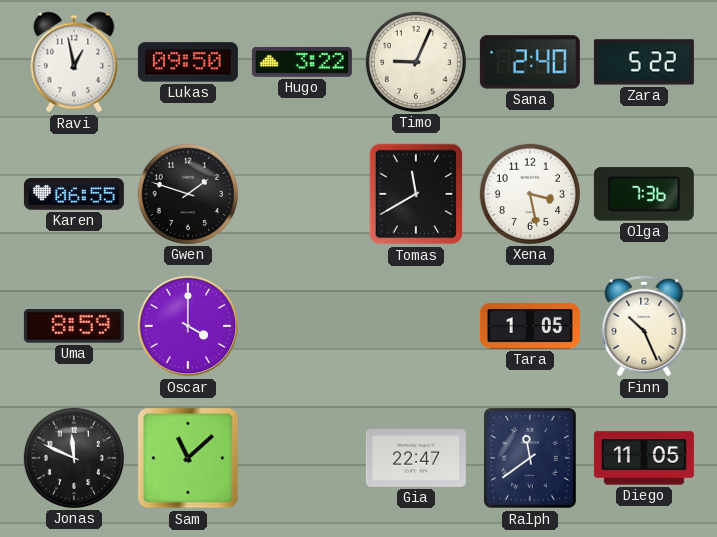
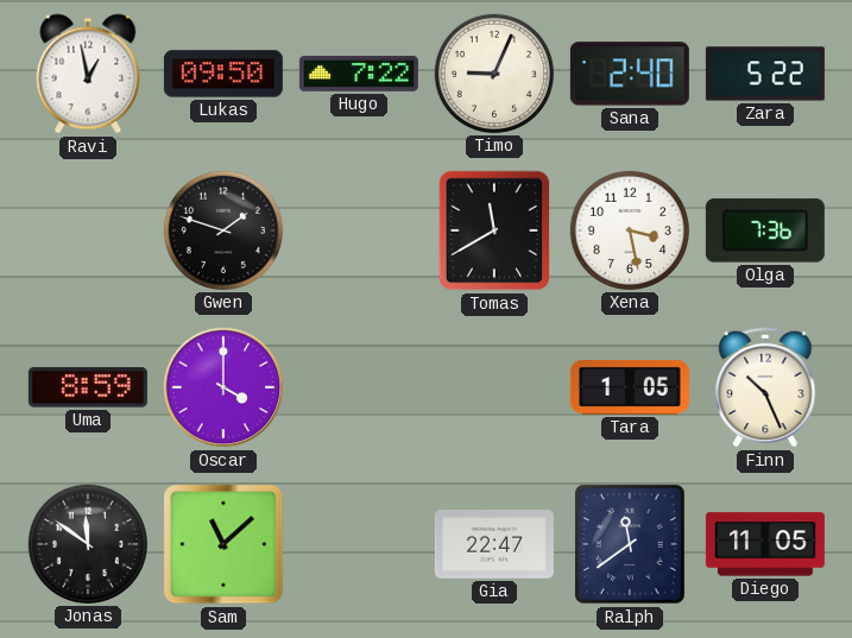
Hugo: 3:22 -> 7:22
Karen: 06:55 -> none
Jonas: 11:49 -> 11:51
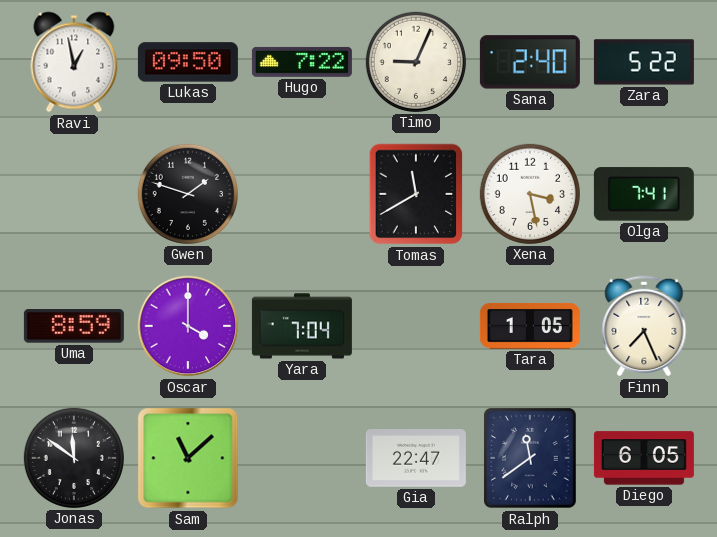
Olga: 7:36 -> 7:41
Yara: none -> 7:04
Finn: 10:26 -> 7:26
Diego: 11:05 -> 6:05
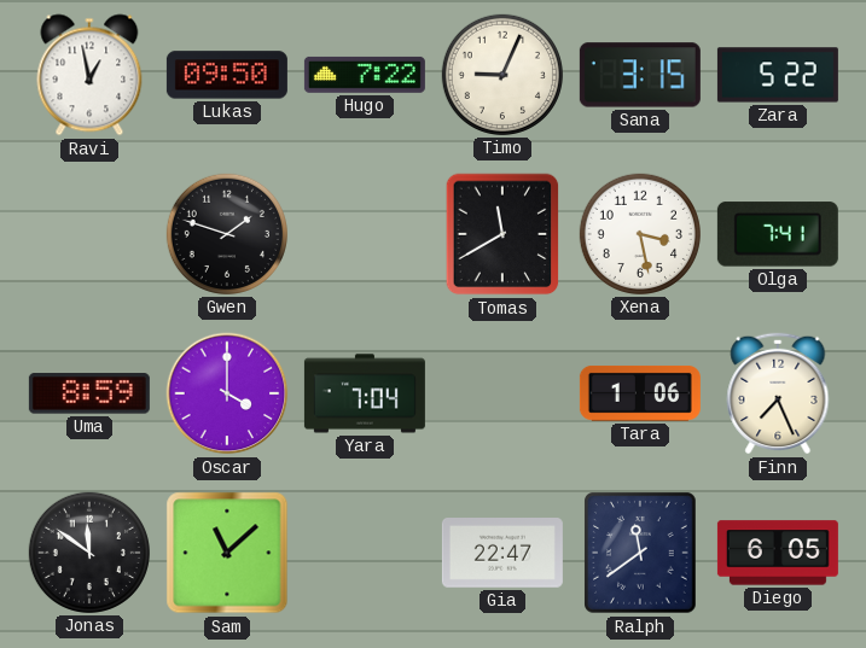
Sana: 2:40 -> 3:15
Tara: 1:05 -> 1:06
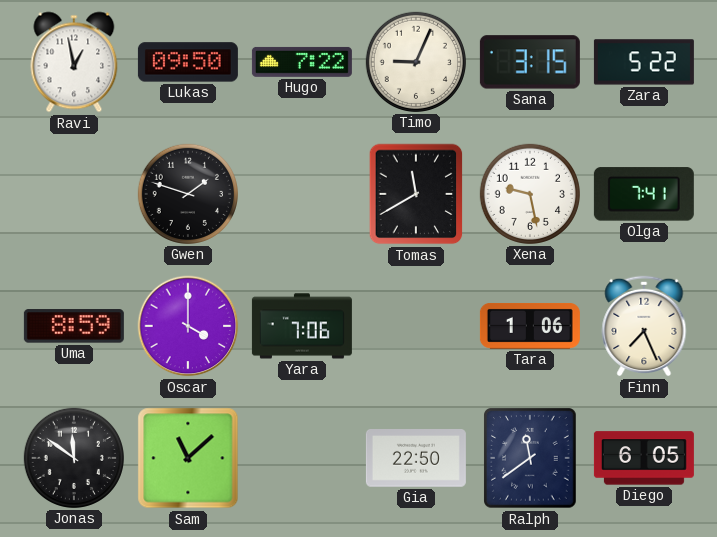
Xena: 3:28 -> 9:28
Yara: 7:04 -> 7:06
Gia: 22:47 -> 22:50
